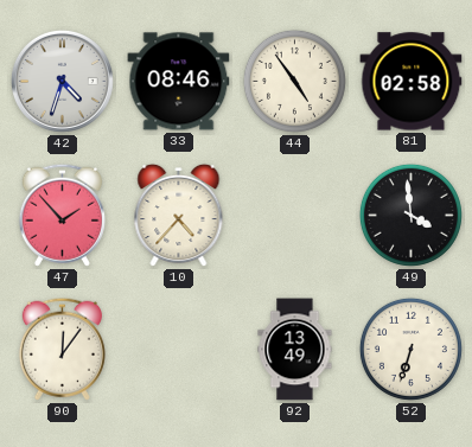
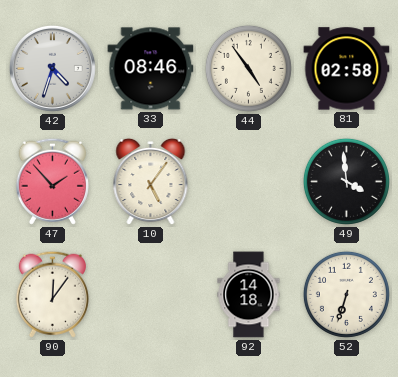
10: 4:37 -> 5:06
92: 13:49 -> 14:18
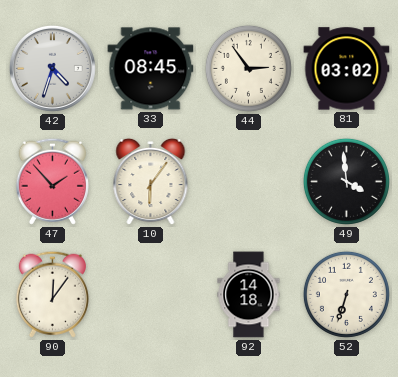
33: 08:46 -> 08:45
44: 4:54 -> 2:54
81: 02:58 -> 03:02
10: 5:06 -> 6:06
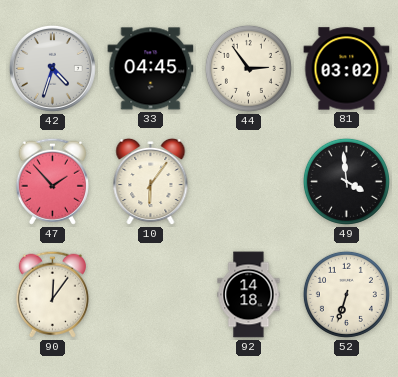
33: 08:45 -> 04:45
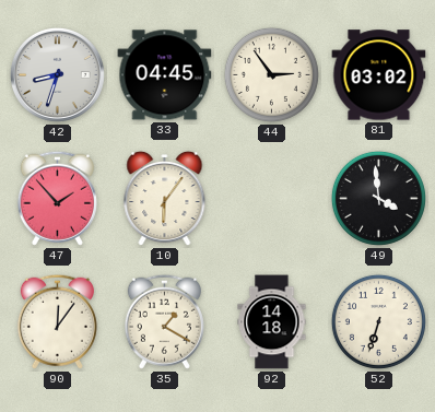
42: 4:33 -> 8:33
35: none -> 1:20
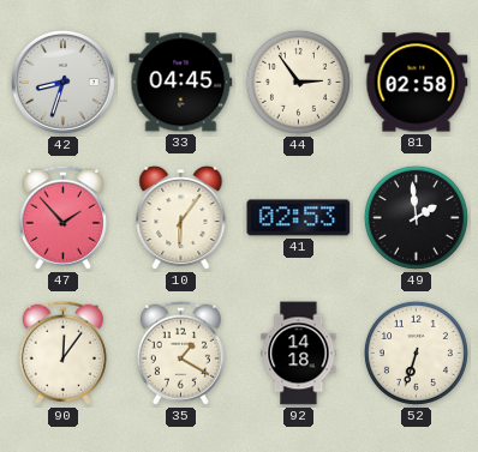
81: 03:02 -> 02:58
41: none -> 02:53
49: 3:59 -> 1:59
